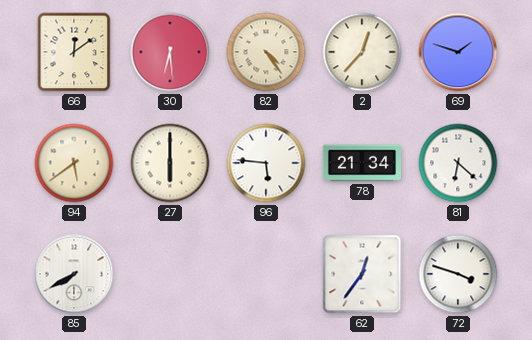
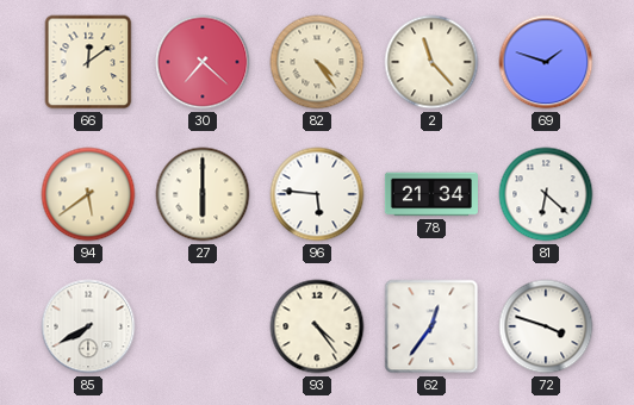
30: 6:29 -> 7:22
2: 12:37 -> 11:23
93: none -> 4:24
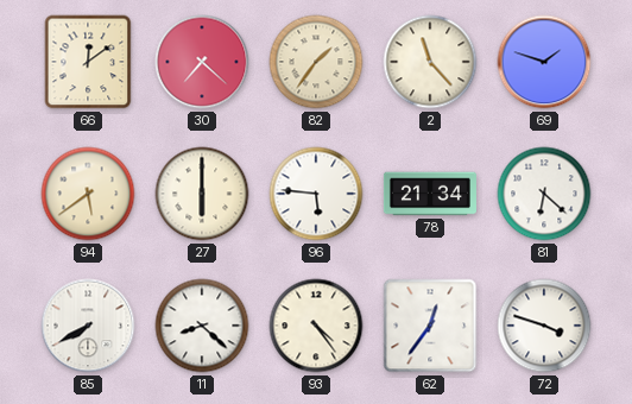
82: 4:24 -> 1:36
11: none -> 8:22
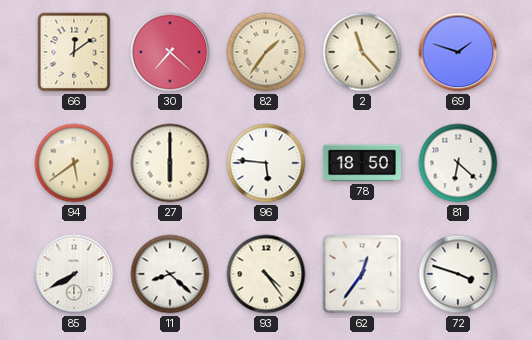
78: 21:34 -> 18:50
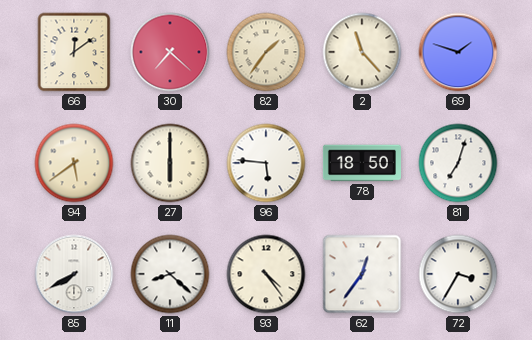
81: 6:22 -> 7:03
72: 3:48 -> 3:35
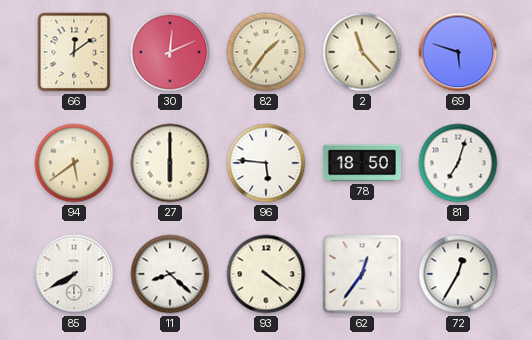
30: 7:22 -> 12:11
69: 1:48 -> 5:48
93: 4:24 -> 4:21
72: 3:35 -> 12:35
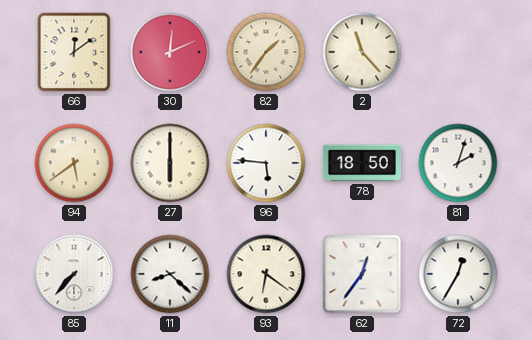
69: 5:48 -> none
81: 7:03 -> 2:03
85: 7:40 -> 7:37
93: 4:21 -> 6:21
